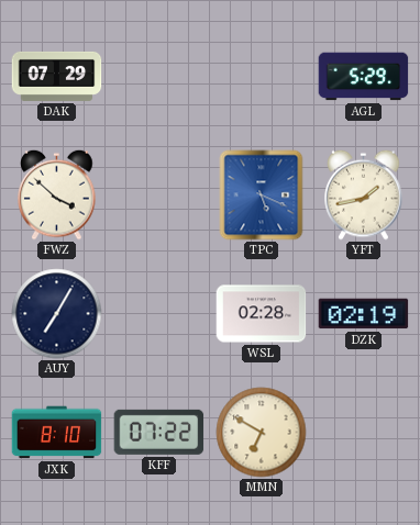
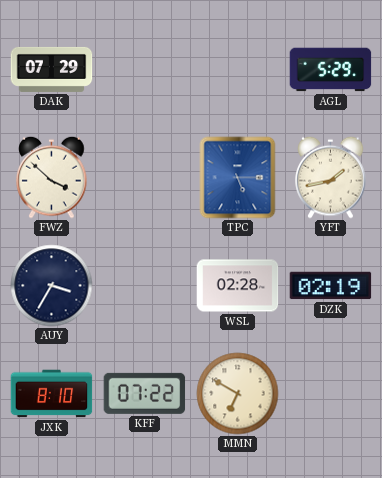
TPC: 5:19 -> 5:15
AUY: 7:05 -> 3:35
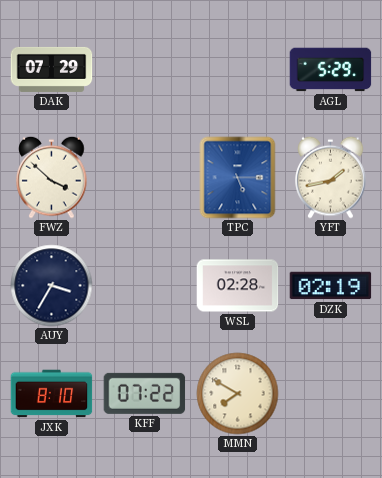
MMN: 6:50 -> 7:50
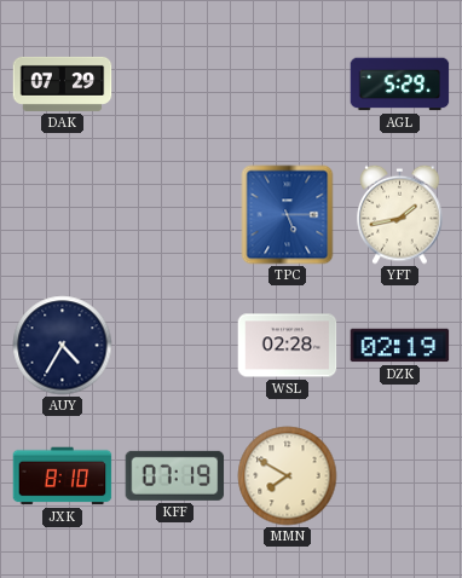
FWZ: 3:52 -> none
AUY: 3:35 -> 4:35
KFF: 07:22 -> 07:19
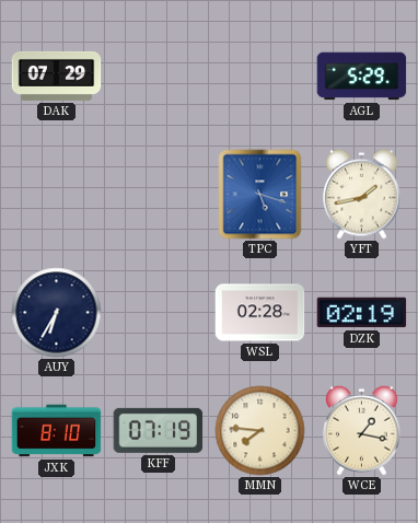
TPC: 5:15 -> 5:18
AUY: 4:35 -> 6:35
MMN: 7:50 -> 7:46
WCE: none -> 1:17
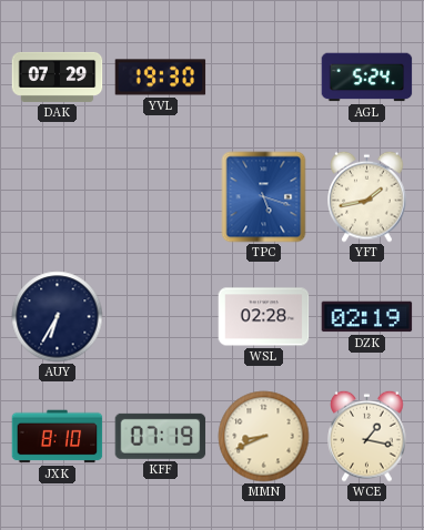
YVL: none -> 19:30
AGL: 5:29 -> 5:24
MMN: 7:46 -> 8:41
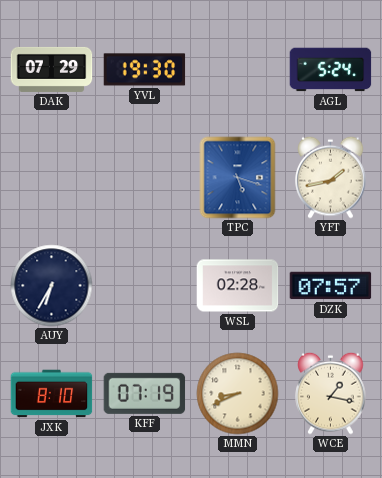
DZK: 02:19 -> 07:57
